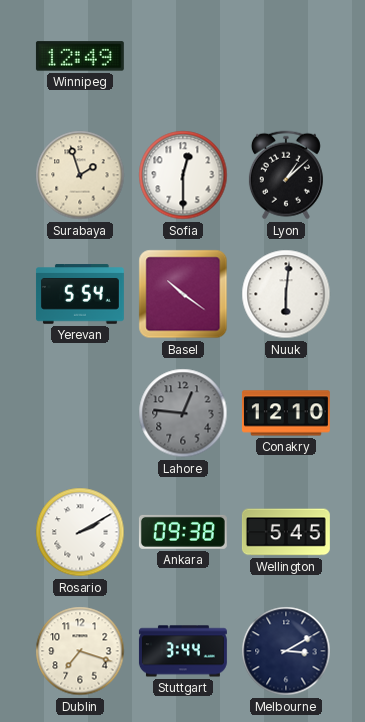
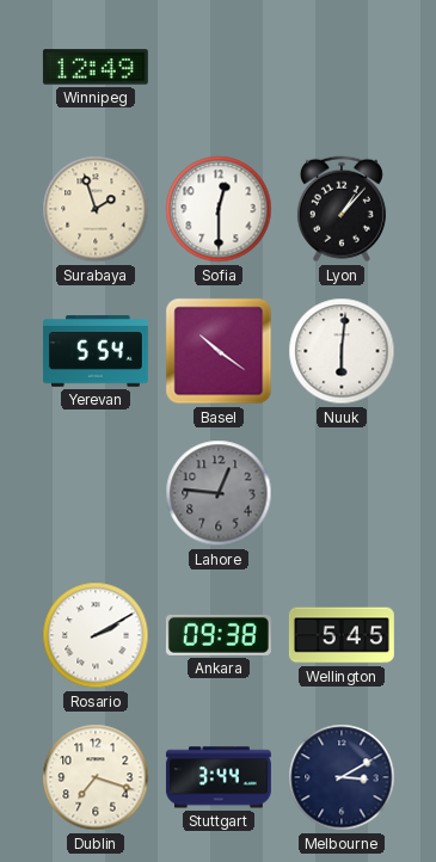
Lyon: 1:08 -> 1:07
Conakry: 12:10 -> none
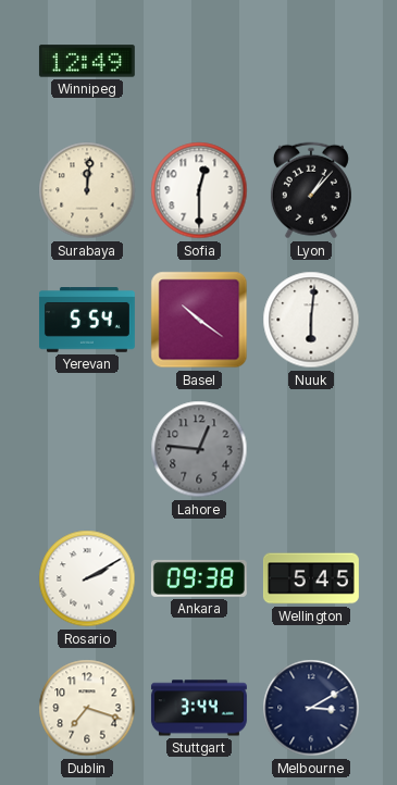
Surabaya: 1:57 -> 12:01
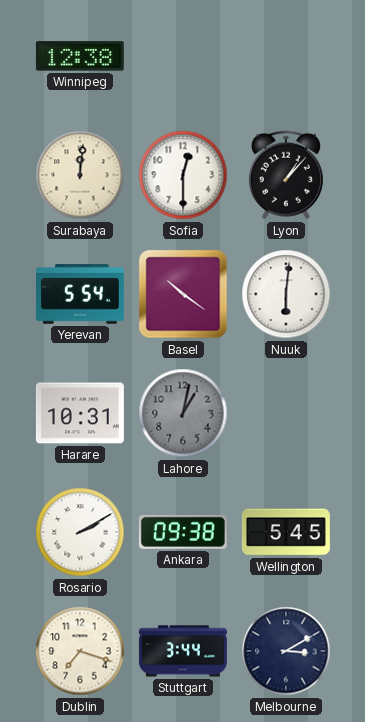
Winnipeg: 12:49 -> 12:38
Harare: none -> 10:31
Lahore: 12:46 -> 1:02
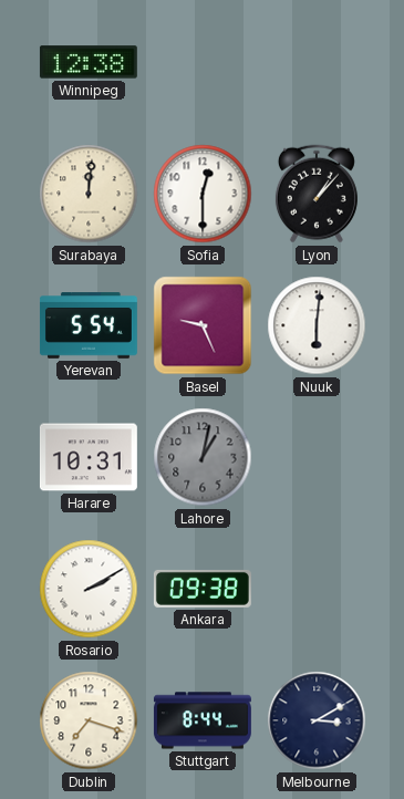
Basel: 10:21 -> 9:26
Wellington: 5:45 -> none
Stuttgart: 3:44 -> 8:44
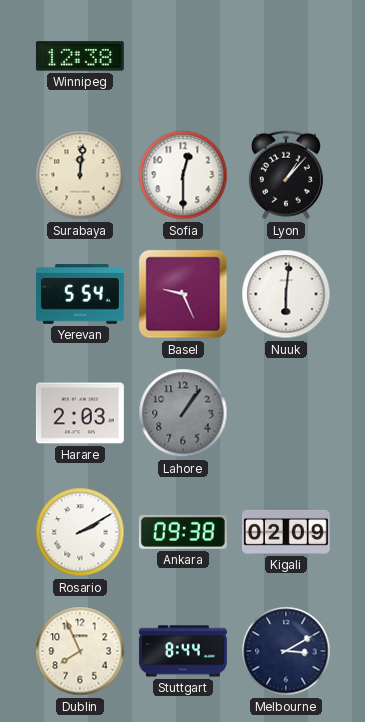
Harare: 10:31 -> 2:03
Lahore: 1:02 -> 1:06
Kigali: none -> 02:09
Dublin: 7:18 -> 7:56
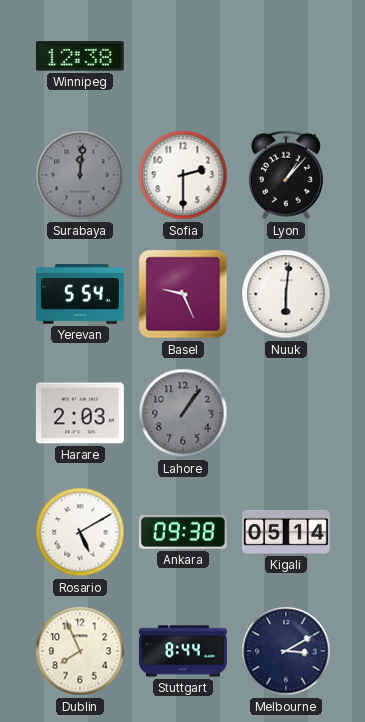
Surabaya dial: cream -> grey
Sofia: 12:30 -> 2:30
Rosario: 2:10 -> 5:10
Kigali: 02:09 -> 05:14
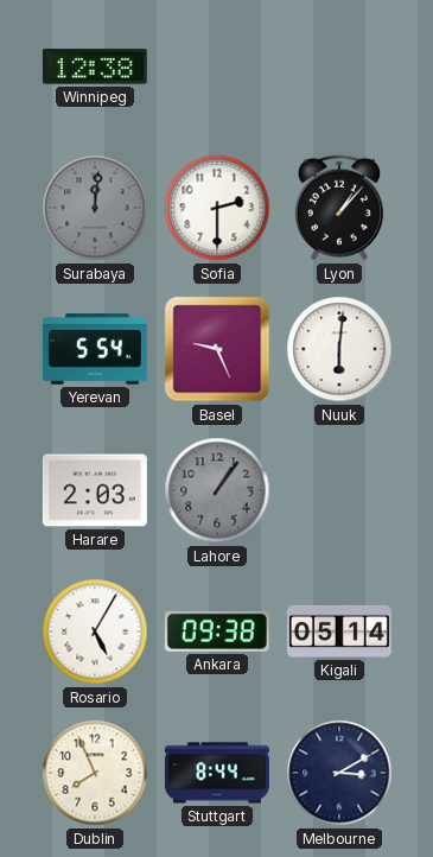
Rosario: 5:10 -> 5:05
